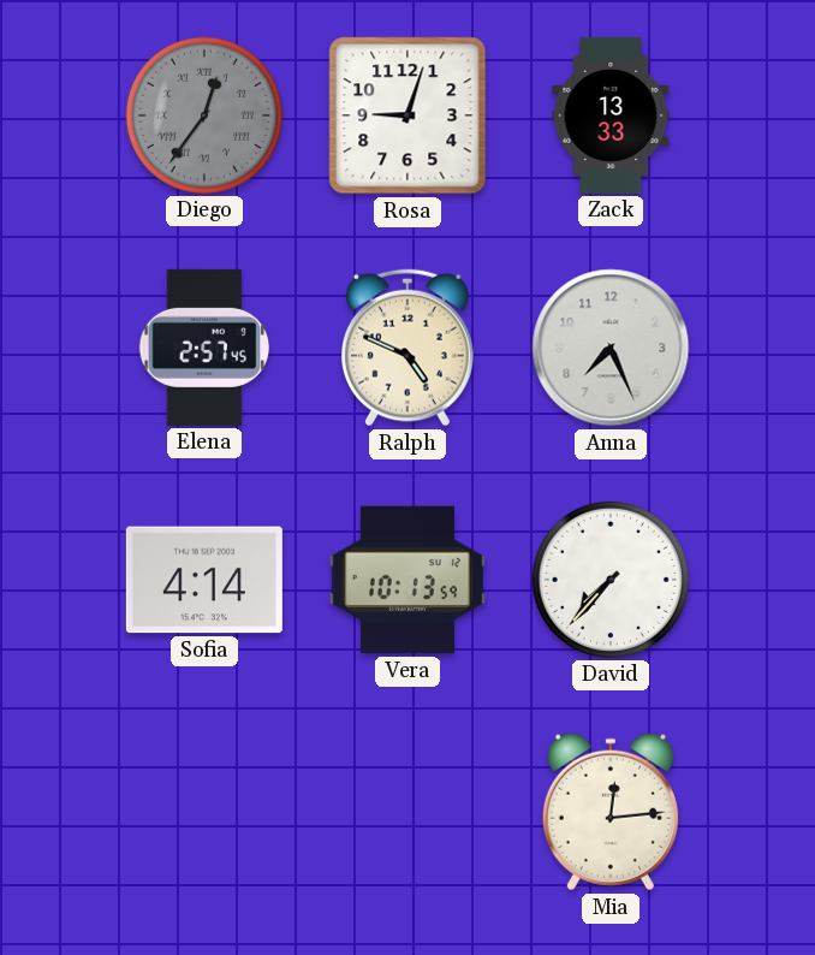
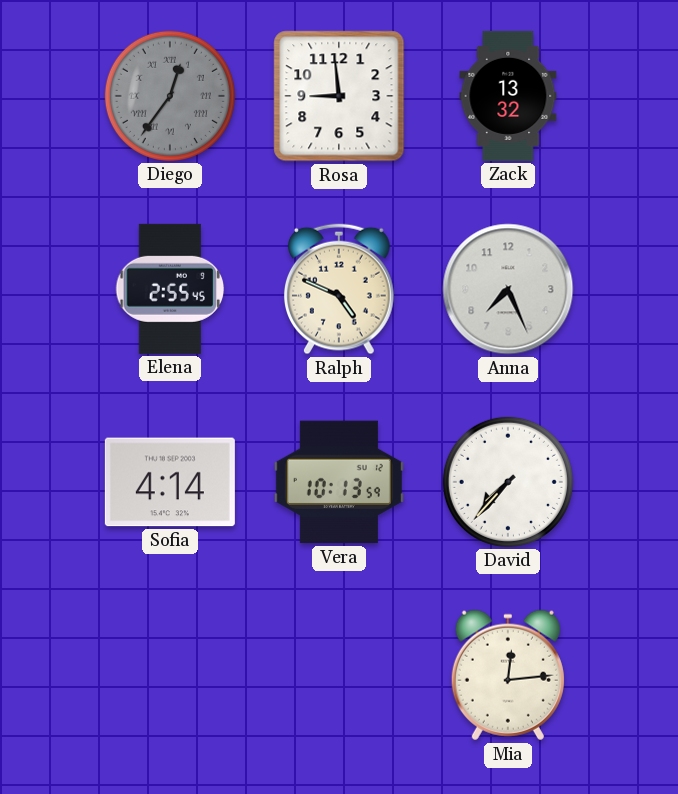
Rosa: 9:03 -> 8:59
Zack: 13:33 -> 13:32
Elena: 2:57 -> 2:55
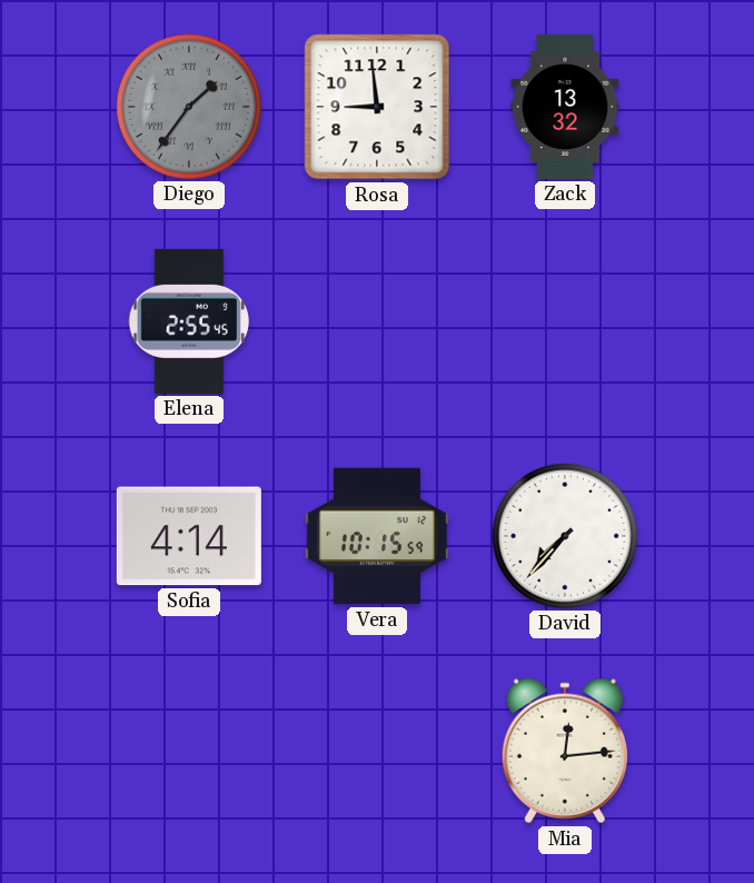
Diego: 12:36 -> 1:36
Ralph: 4:49 -> none
Anna: 7:26 -> none
Vera: 10:13 -> 10:15
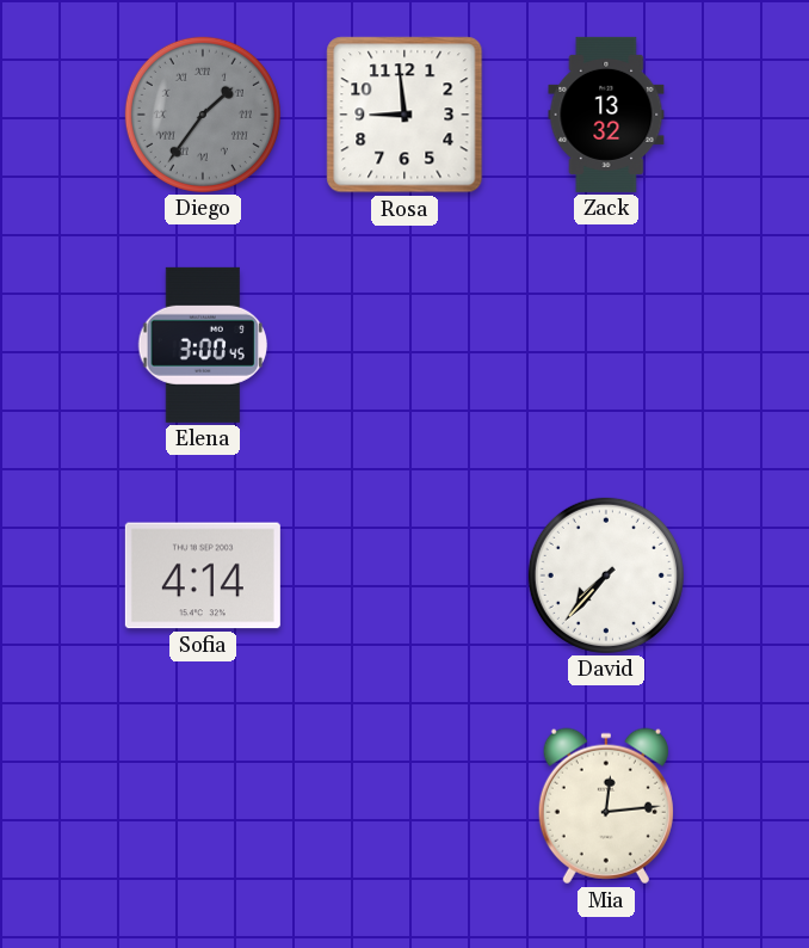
Elena: 2:55 -> 3:00
Vera: 10:15 -> none
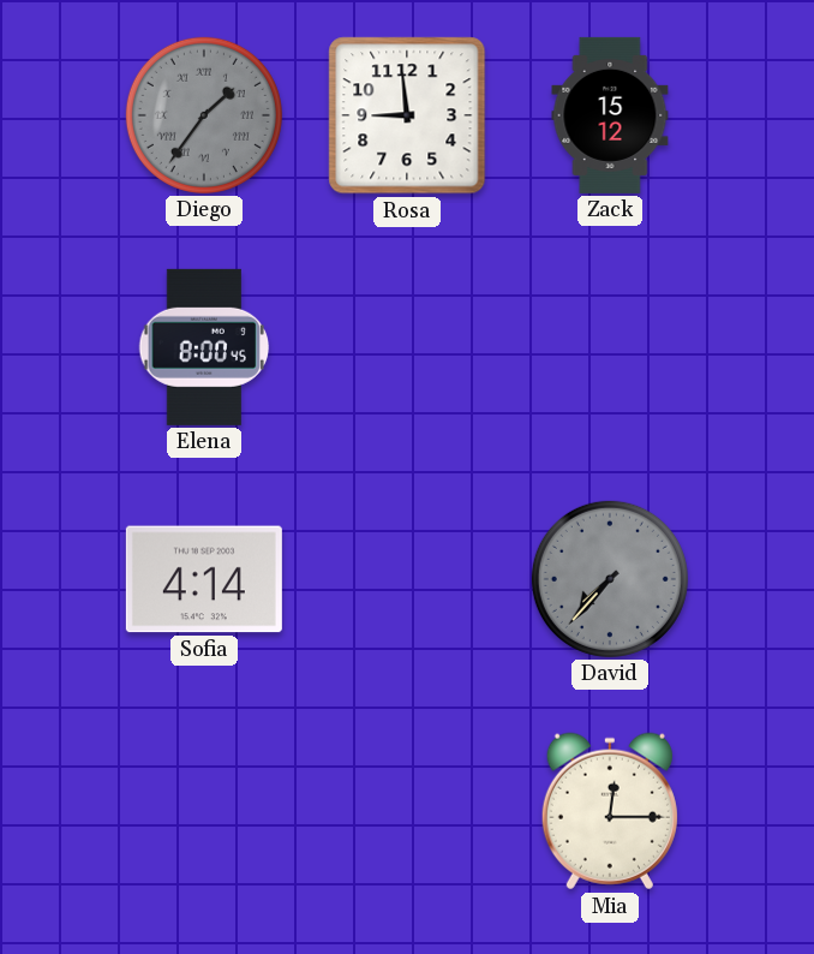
Zack: 13:32 -> 15:12
Elena: 3:00 -> 8:00
David dial: white -> grey
Mia: 12:14 -> 12:15
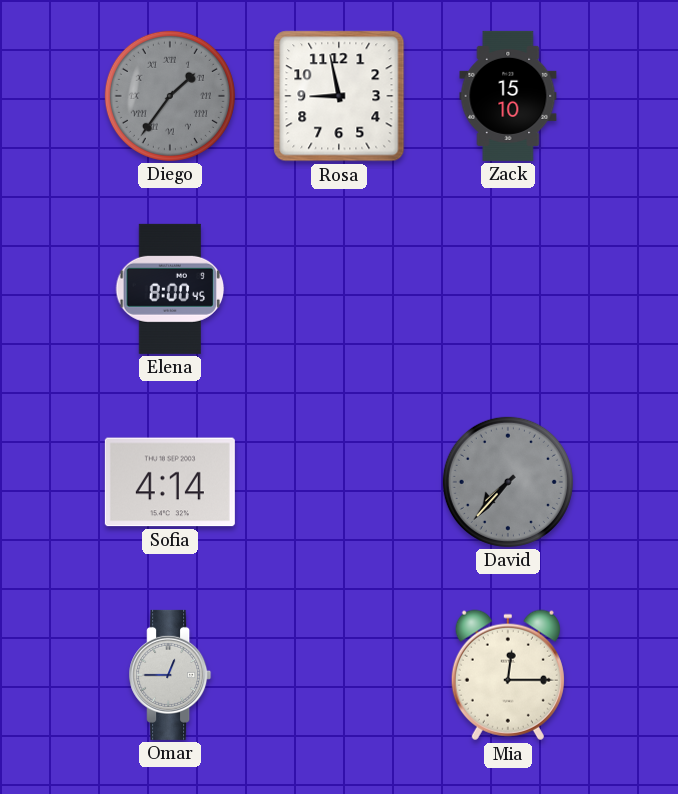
Rosa: 8:59 -> 8:58
Zack: 15:12 -> 15:10
Omar: none -> 12:45
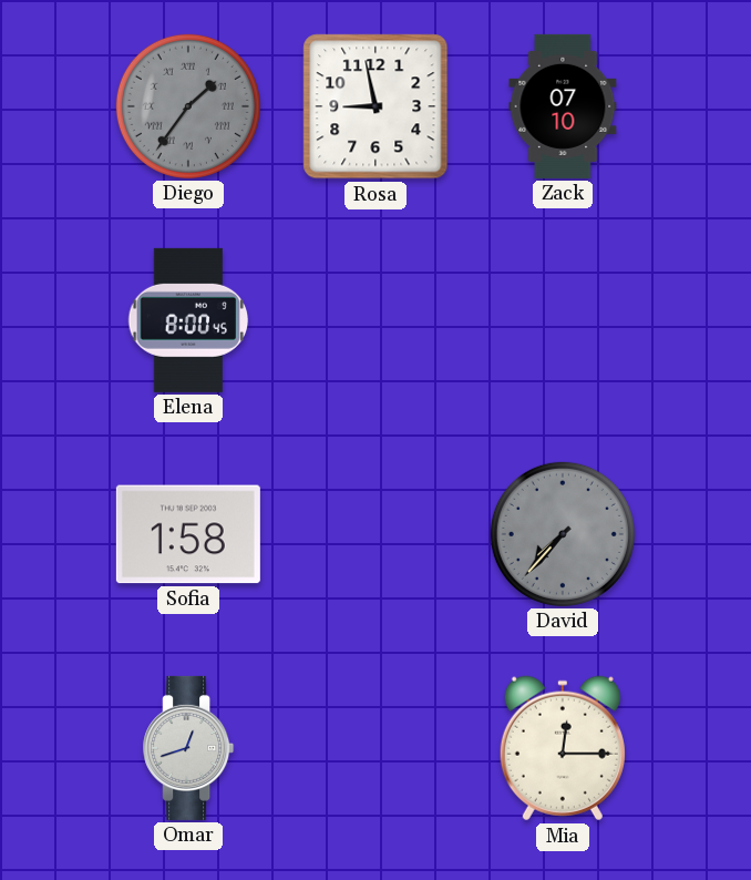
Zack: 15:10 -> 07:10
Sofia: 4:14 -> 1:58
Omar: 12:45 -> 12:42
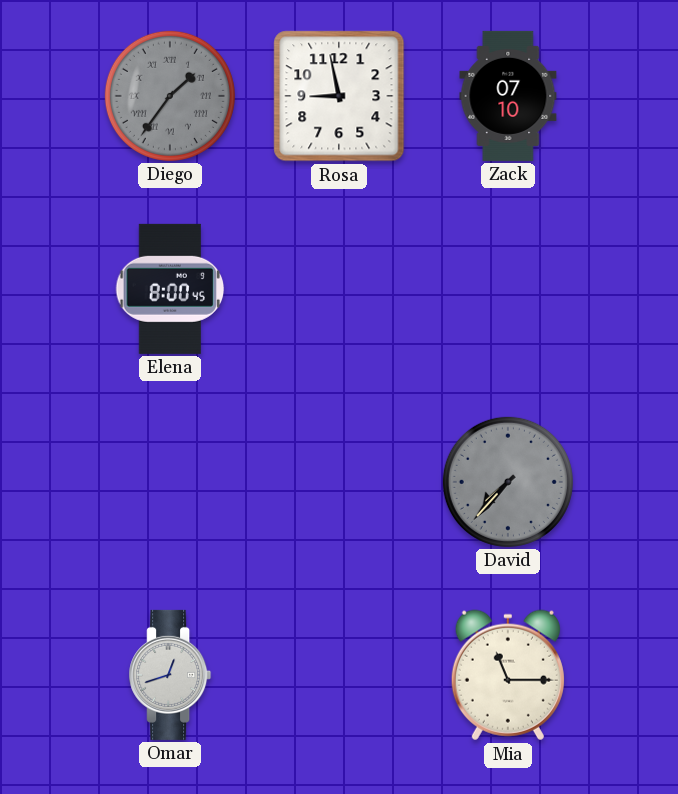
Sofia: 1:58 -> none
Mia: 12:15 -> 11:15
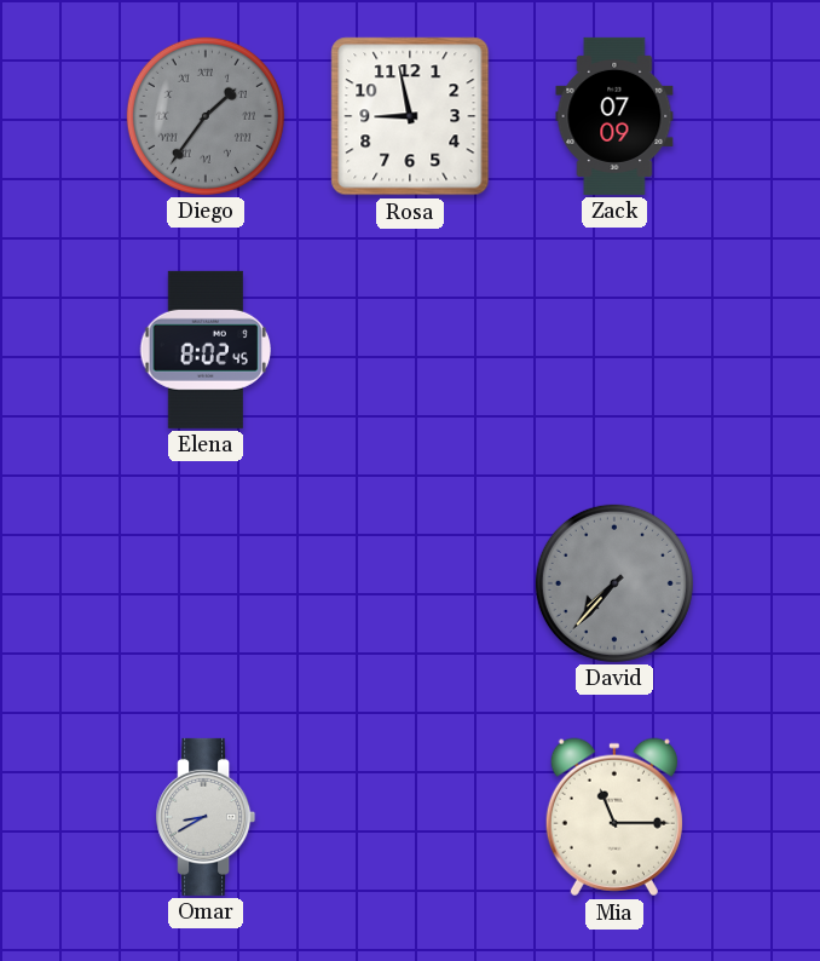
Zack: 07:10 -> 07:09
Elena: 8:00 -> 8:02
Omar: 12:42 -> 8:40
